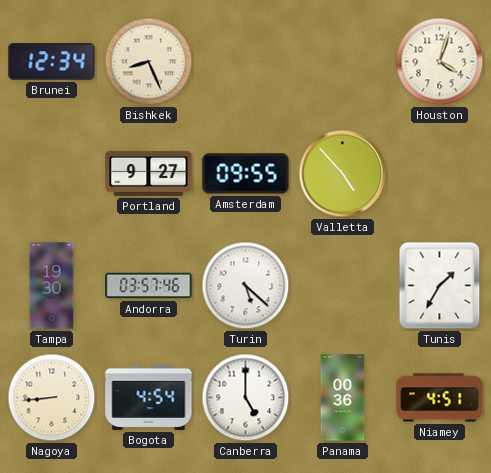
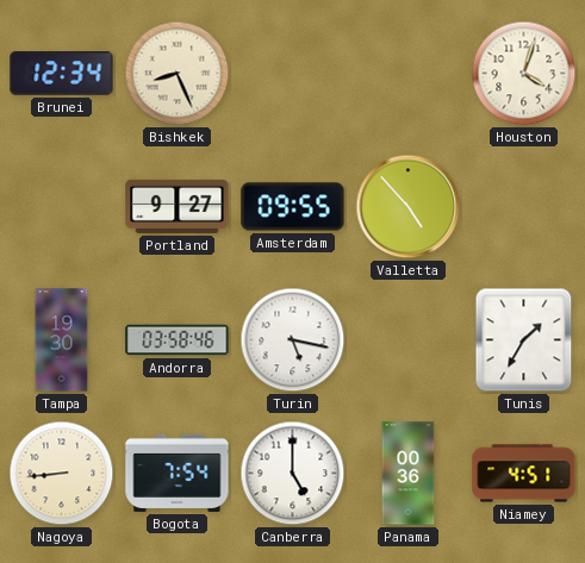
Andorra: 03:57 -> 03:58
Turin: 5:22 -> 5:17
Bogota: 4:54 -> 7:54
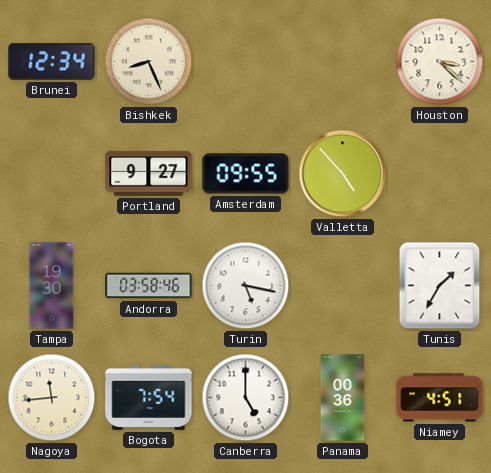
Houston: 4:03 -> 3:22
Nagoya: 8:44 -> 11:44
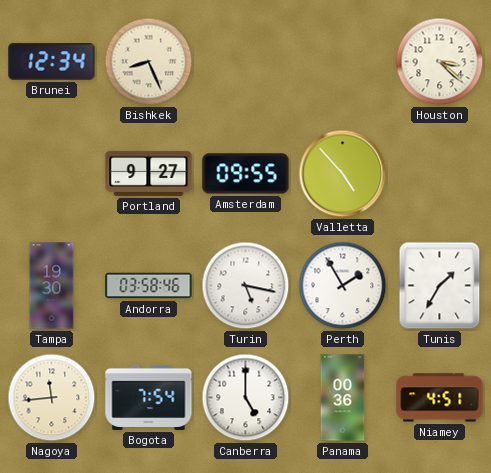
Perth: none -> 1:55
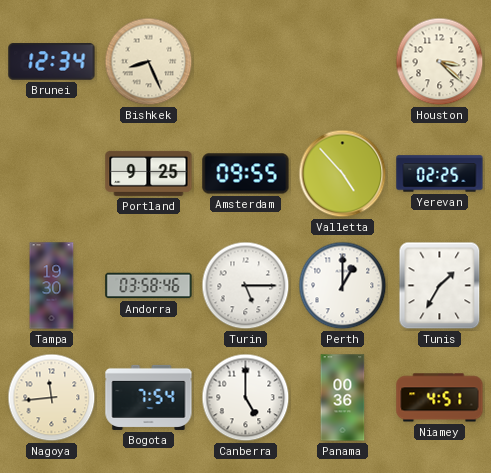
Portland: 9:27 -> 9:25
Yerevan: none -> 02:25
Turin: 5:17 -> 5:15
Perth: 1:55 -> 1:00
